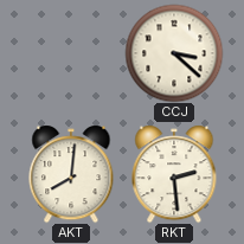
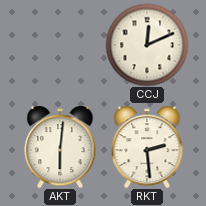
CCJ: 3:22 -> 12:11
AKT: 8:01 -> 6:01
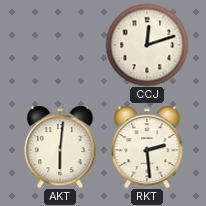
CCJ: 12:11 -> 12:12
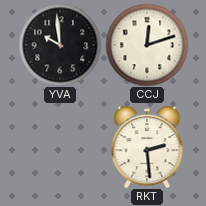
YVA: none -> 9:59
AKT: 6:01 -> none
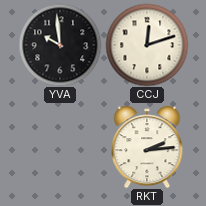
RKT: 2:29 -> 2:14
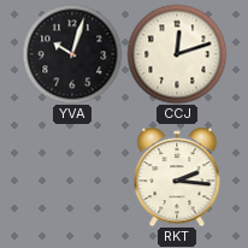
YVA: 9:59 -> 10:03
RKT: 2:14 -> 2:16
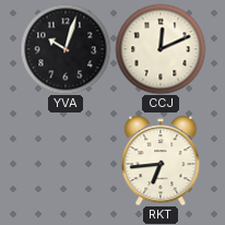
CCJ: 12:12 -> 12:11
RKT: 2:16 -> 6:44
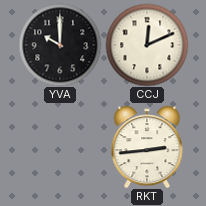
YVA: 10:03 -> 10:00
RKT: 6:44 -> 2:44
